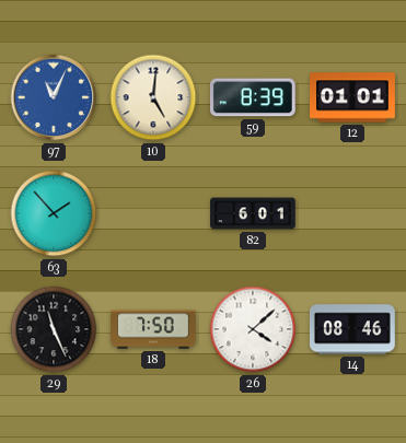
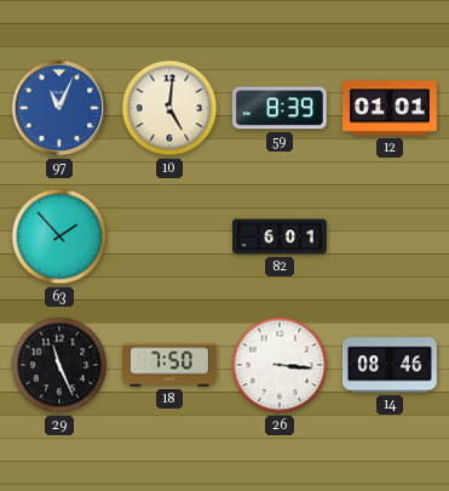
26: 4:08 -> 3:16
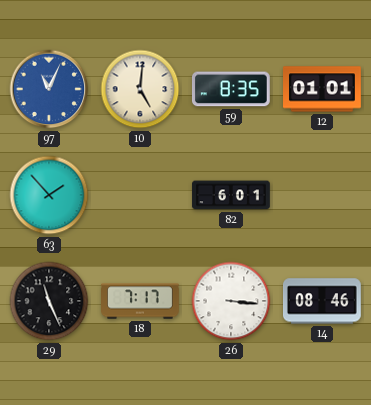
59: 8:39 -> 8:35
18: 7:50 -> 7:17
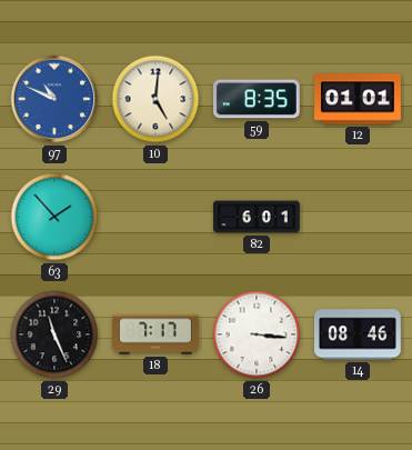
97: 11:04 -> 10:49
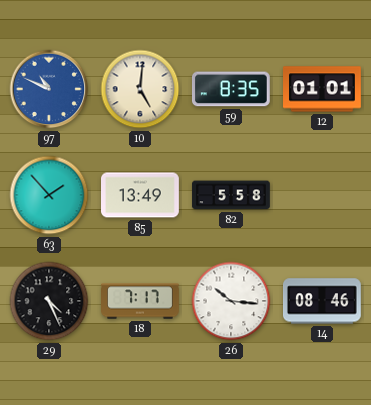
85: none -> 13:49
82: 6:01 -> 5:58
29: 11:26 -> 4:26
26: 3:16 -> 10:16
